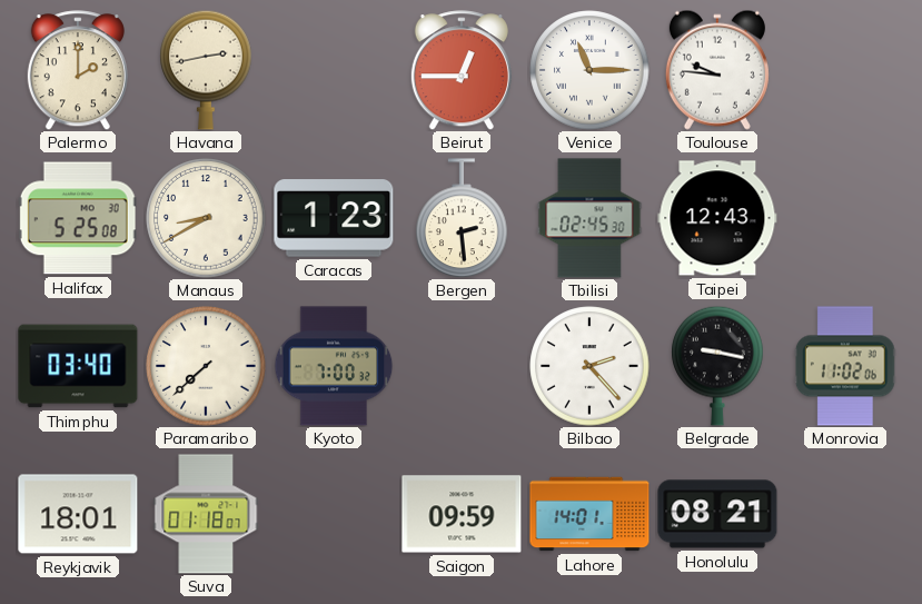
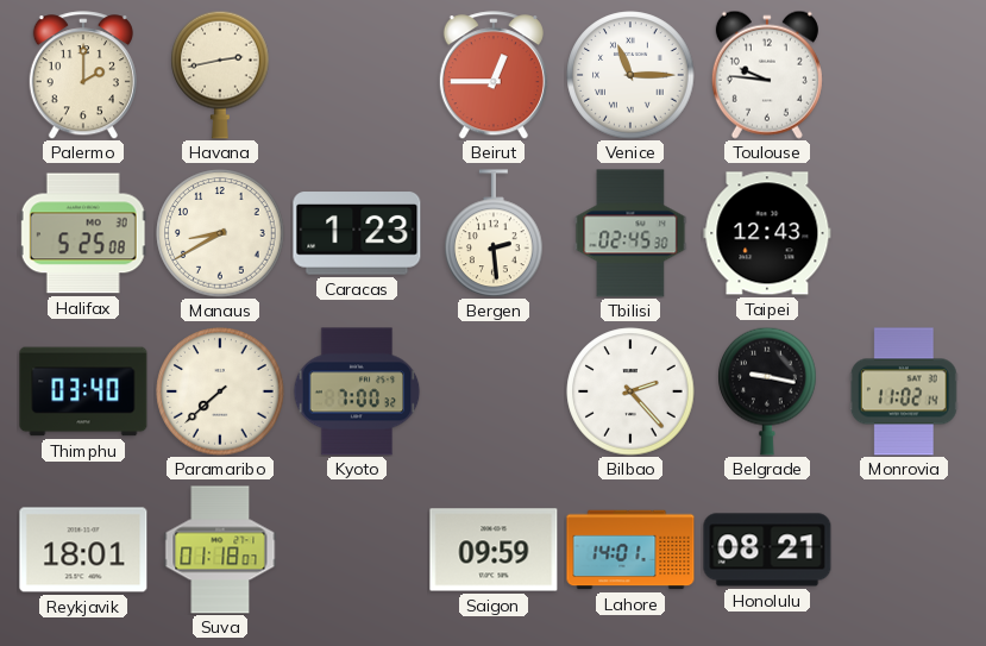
Monrovia: 11:02:06 -> 11:02:14
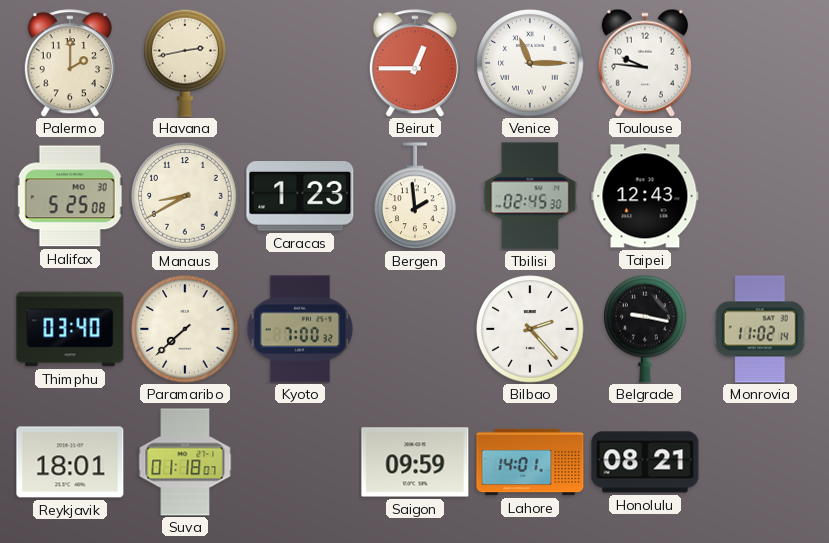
Bergen: 2:29 -> 1:59
